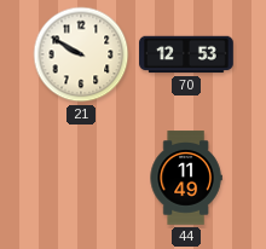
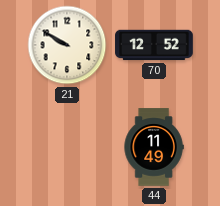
70: 12:53 -> 12:52
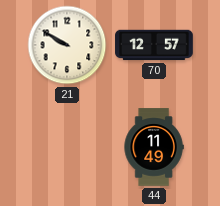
70: 12:52 -> 12:57
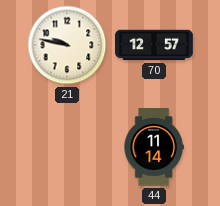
21: 9:50 -> 9:47
44: 11:49 -> 11:14
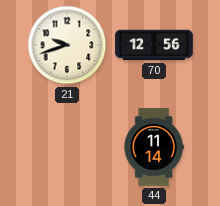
21: 9:47 -> 9:42
70: 12:57 -> 12:56
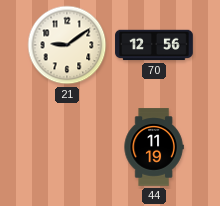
21: 9:42 -> 9:09
44: 11:14 -> 11:19
